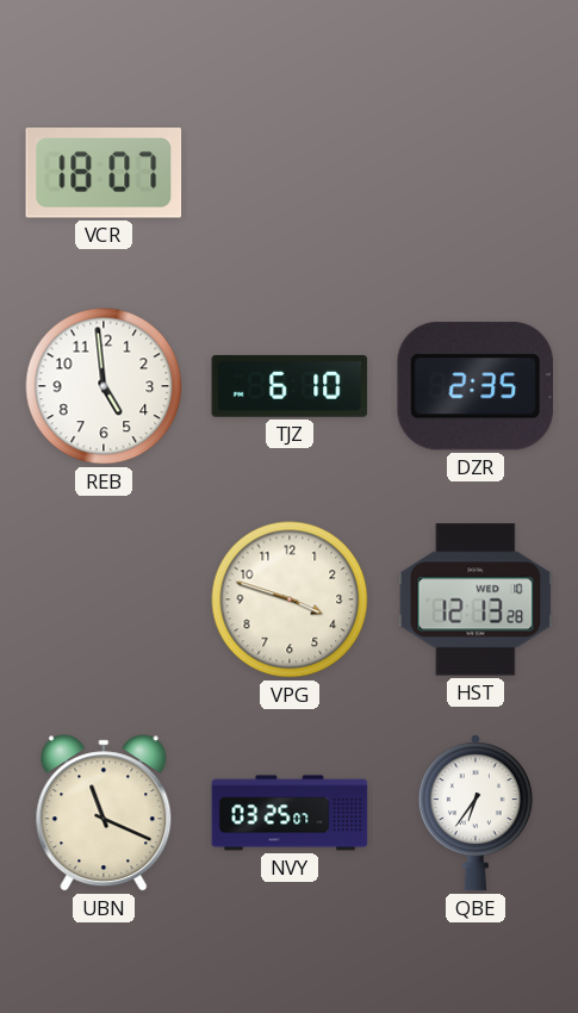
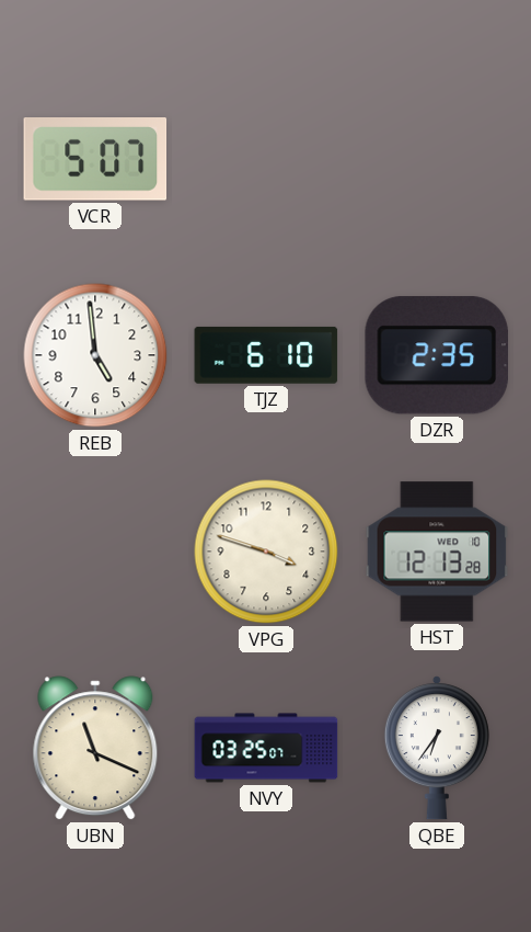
VCR: 18:07 -> 5:07
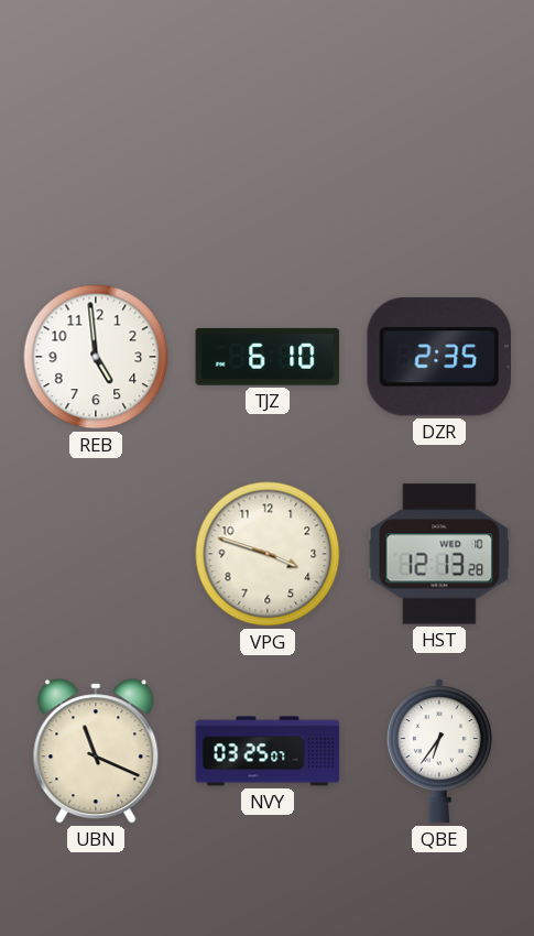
VCR: 5:07 -> none
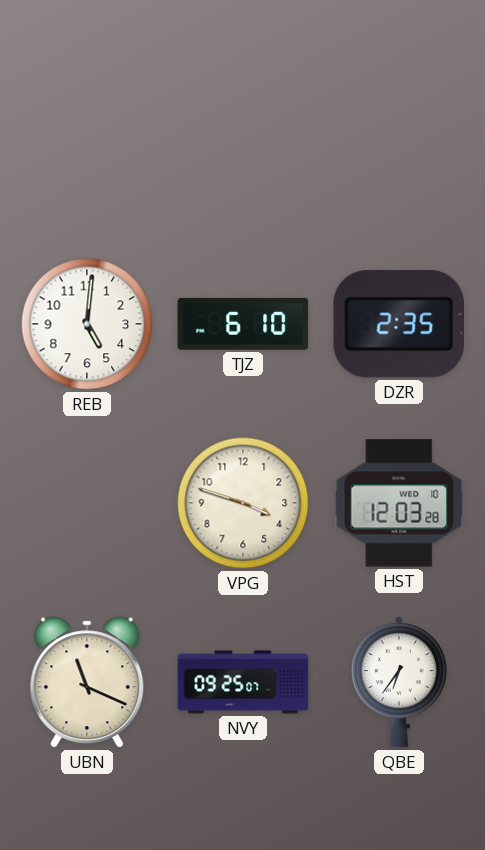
REB: 4:59 -> 5:01
HST: 12:13 -> 12:03
NVY: 03:25 -> 09:25
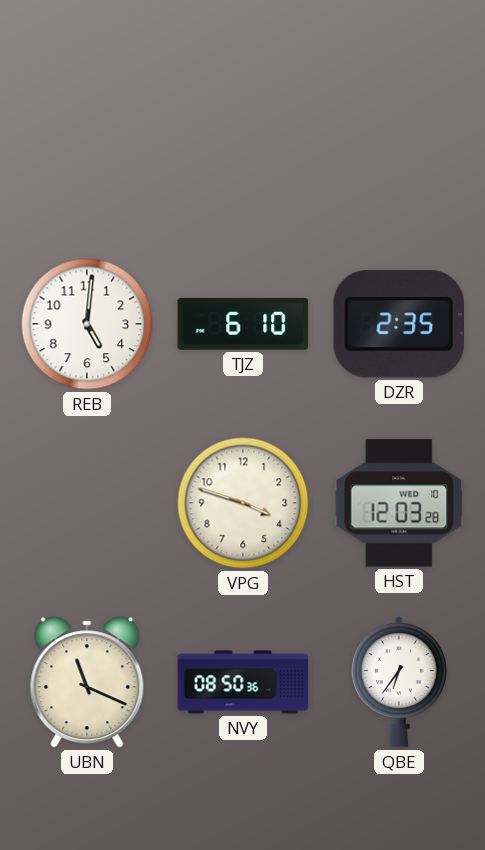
NVY: 09:25 -> 08:50
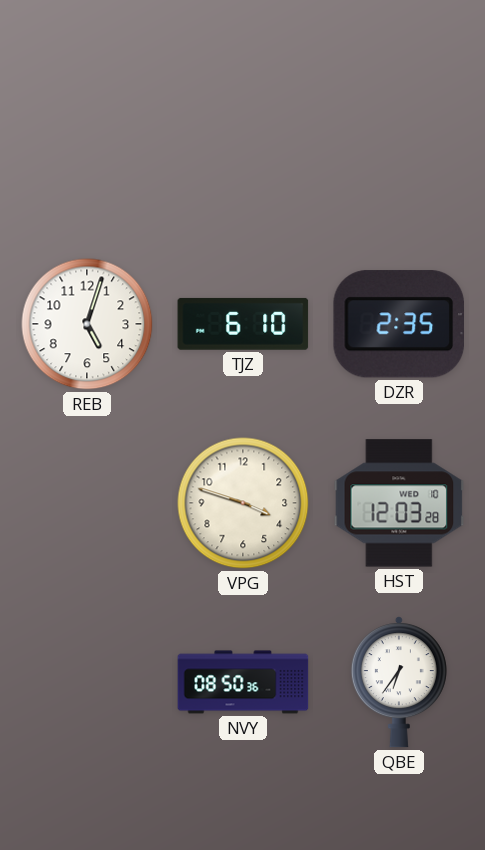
REB: 5:01 -> 5:03
UBN: 11:19 -> none
